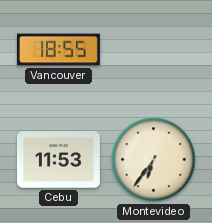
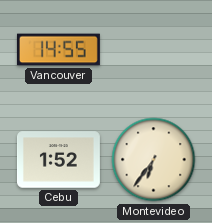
Vancouver: 18:55 -> 14:55
Cebu: 11:53 -> 1:52
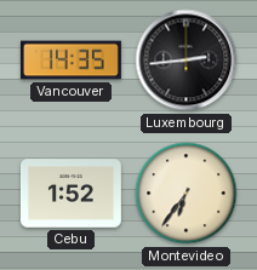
Vancouver: 14:55 -> 14:35
Luxembourg: none -> 2:44
